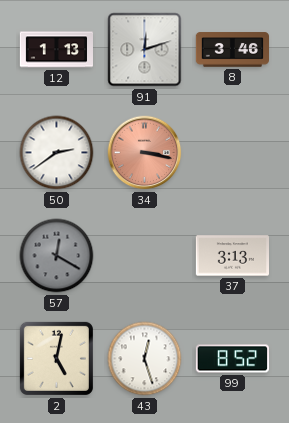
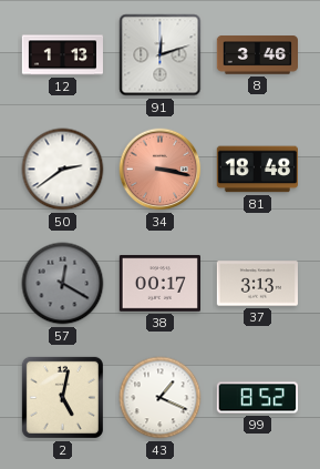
81: none -> 18:48
38: none -> 00:17
43: 12:27 -> 1:19
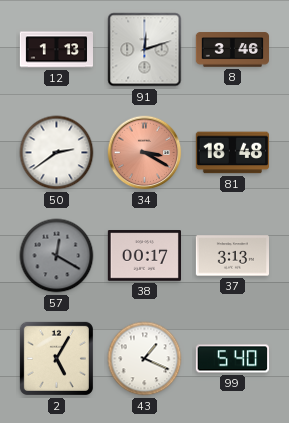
34: 3:17 -> 3:20
2: 5:02 -> 5:05
99: 8:52 -> 5:40
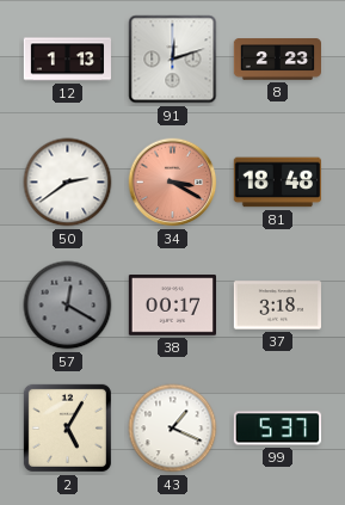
8: 3:46 -> 2:23
37: 3:13 -> 3:18
99: 5:40 -> 5:37
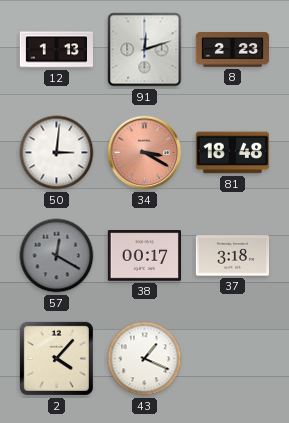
50: 2:39 -> 3:01
2: 5:05 -> 4:07
99: 5:37 -> none
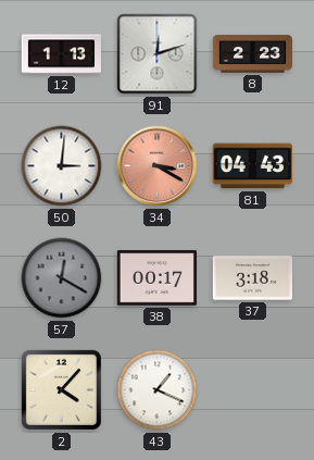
81: 18:48 -> 04:43
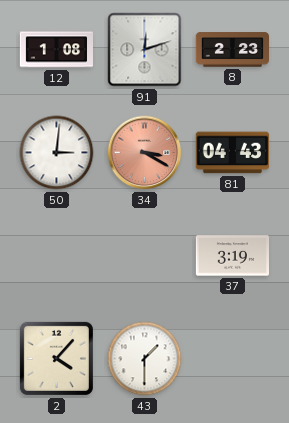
12: 1:13 -> 1:08
57: 12:20 -> none
38: 00:17 -> none
37: 3:18 -> 3:19
43: 1:19 -> 1:30
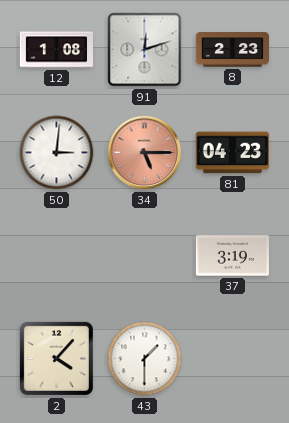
34: 3:20 -> 5:15
81: 04:43 -> 04:23
